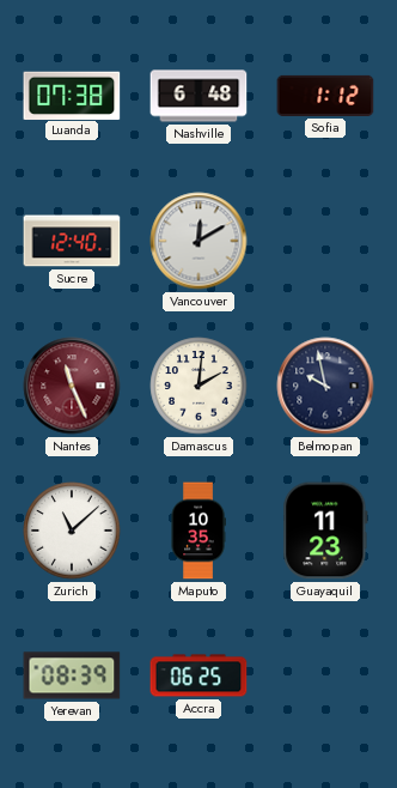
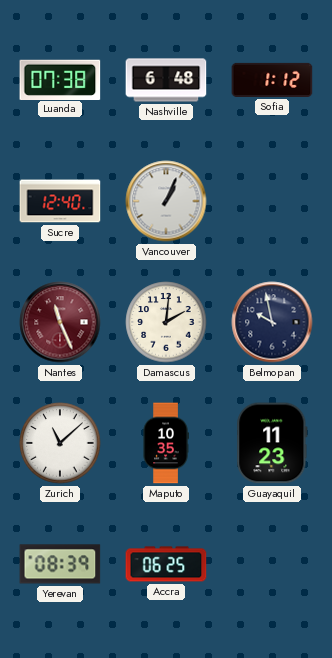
Vancouver: 12:10 -> 1:04
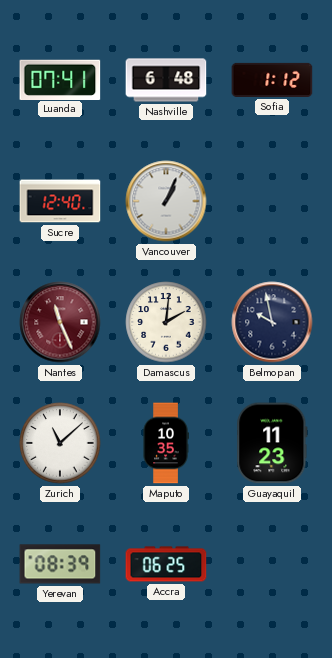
Luanda: 07:38 -> 07:41
